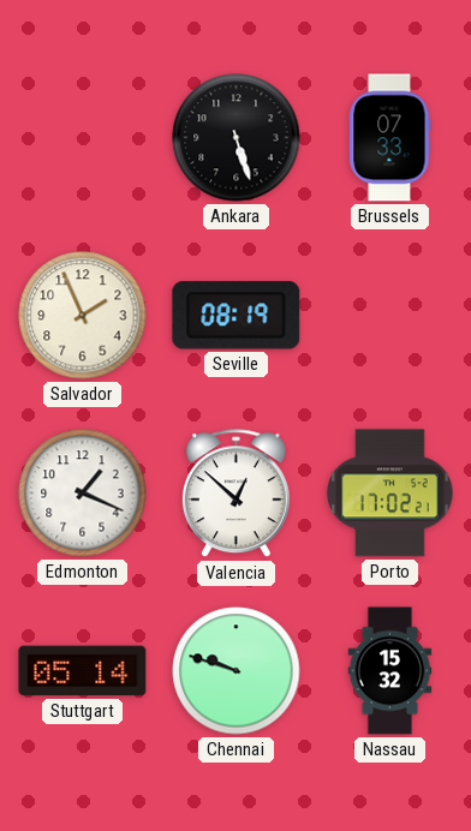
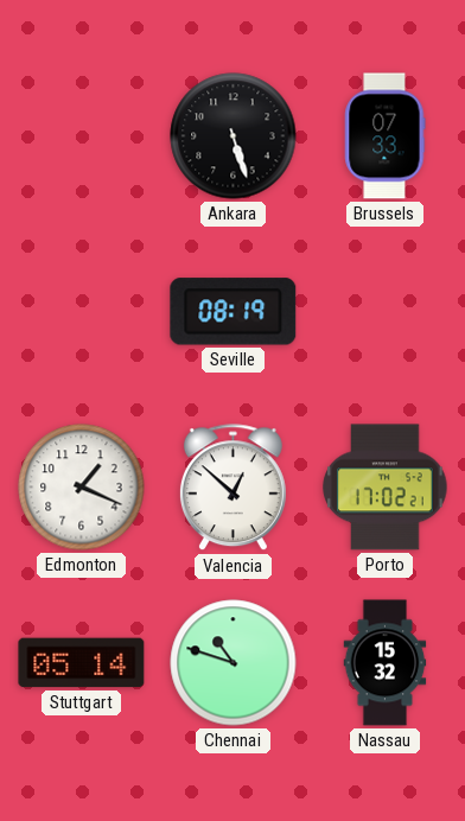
Salvador: 1:56 -> none
Chennai: 9:48 -> 10:48
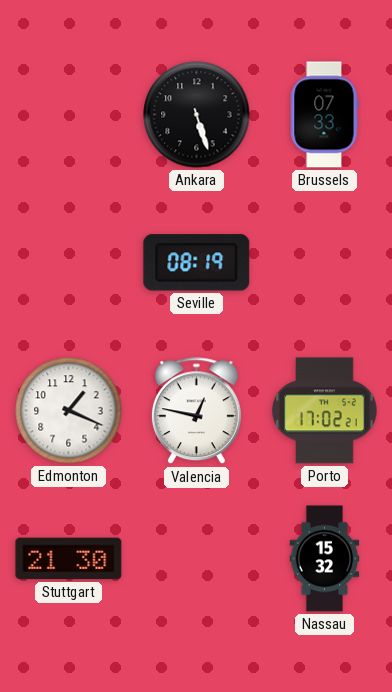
Valencia: 12:52 -> 12:47
Stuttgart: 05:14 -> 21:30
Chennai: 10:48 -> none
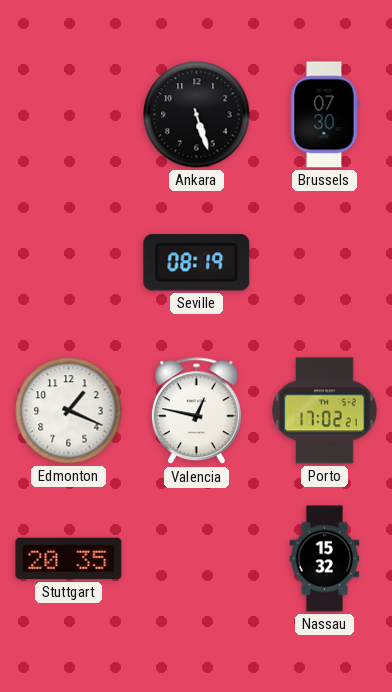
Brussels: 07:33 -> 07:30
Stuttgart: 21:30 -> 20:35
